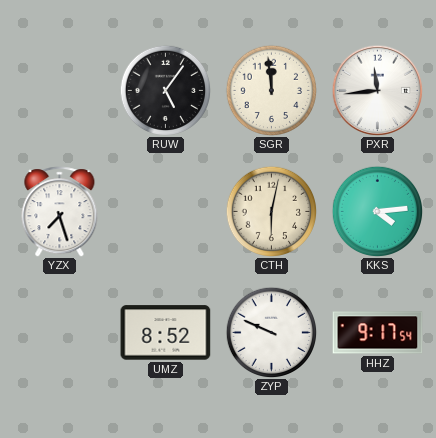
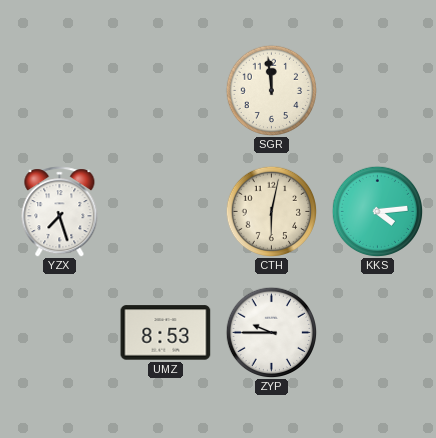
RUW: 5:06 -> none
PXR: 11:44 -> none
UMZ: 8:52 -> 8:53
ZYP: 9:49 -> 9:45
HHZ: 9:17 -> none
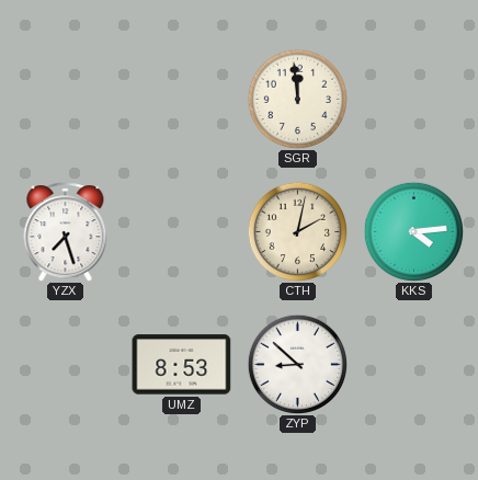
CTH: 6:02 -> 2:02
ZYP: 9:45 -> 8:52
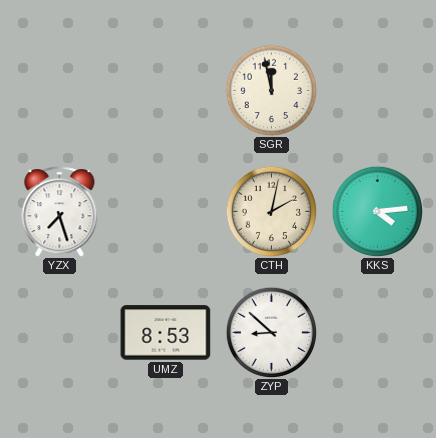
SGR: 11:59 -> 11:58
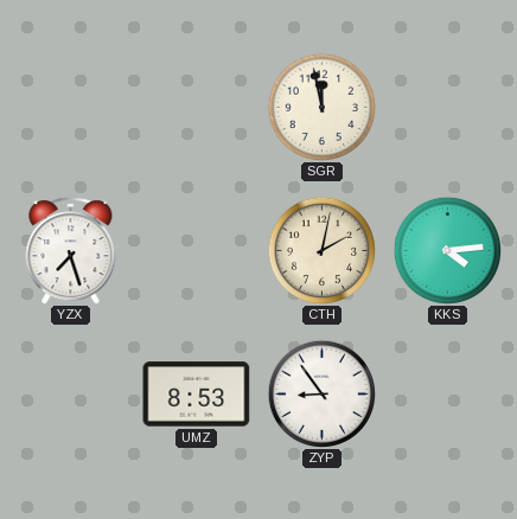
ZYP: 8:52 -> 8:54
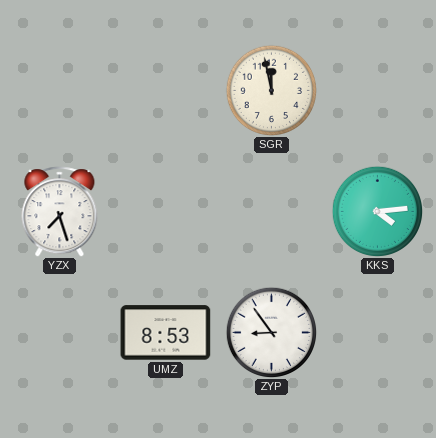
CTH: 2:02 -> none
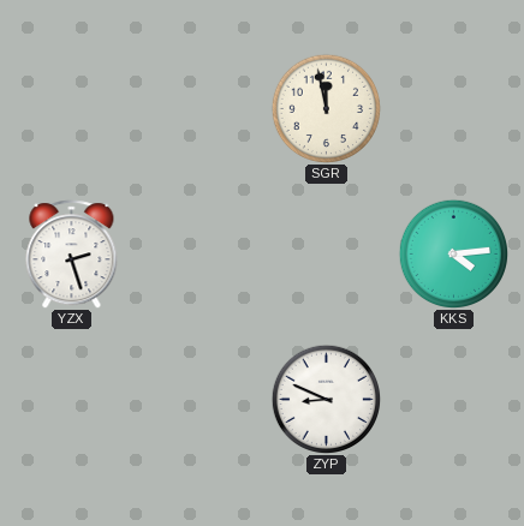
YZX: 7:27 -> 2:27
UMZ: 8:53 -> none
ZYP: 8:54 -> 8:49
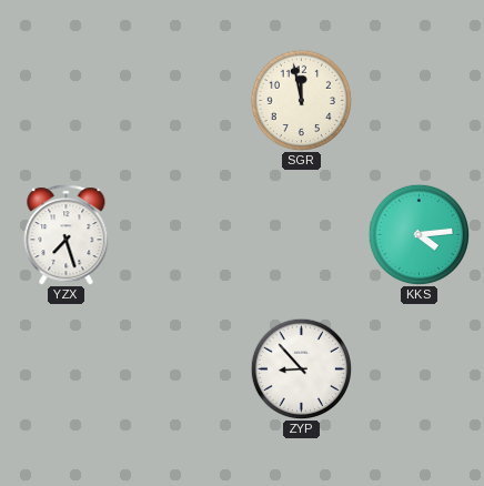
YZX: 2:27 -> 7:27
ZYP: 8:49 -> 8:53
